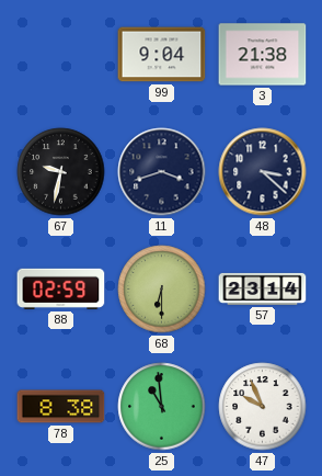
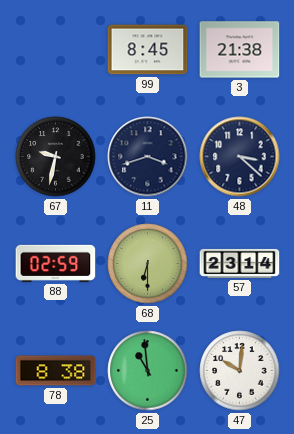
99: 9:04 -> 8:45
47: 9:56 -> 10:01
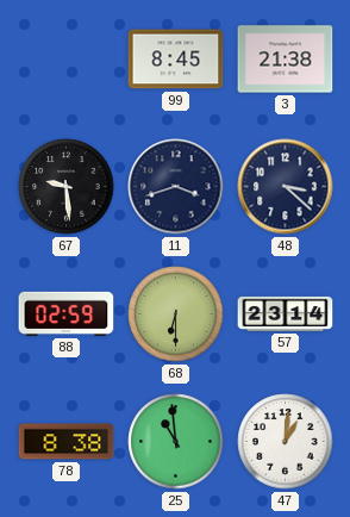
67: 9:32 -> 9:29
47: 10:01 -> 1:01
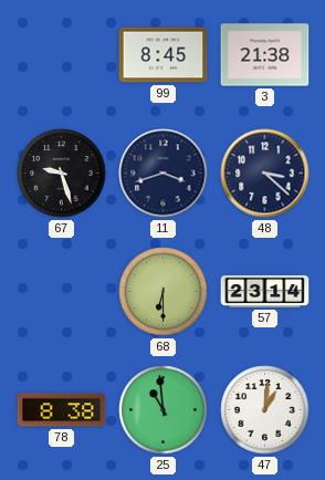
67: 9:29 -> 9:27
88: 02:59 -> none
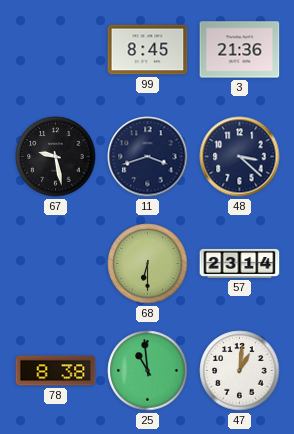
3: 21:38 -> 21:36
67: 9:27 -> 9:28
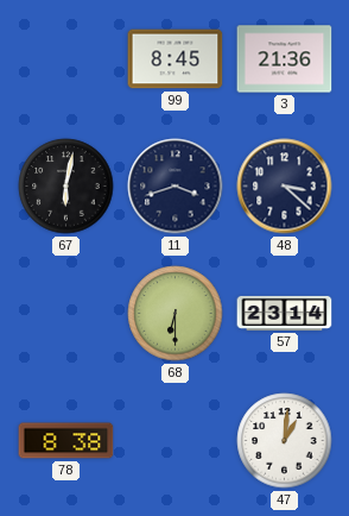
67: 9:28 -> 6:02
25: 10:59 -> none
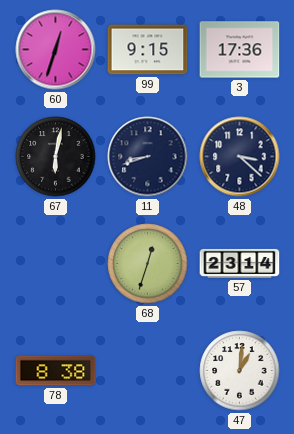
60: none -> 12:33
99: 8:45 -> 9:15
3: 21:36 -> 17:36
11: 3:42 -> 8:42
68: 6:30 -> 12:33
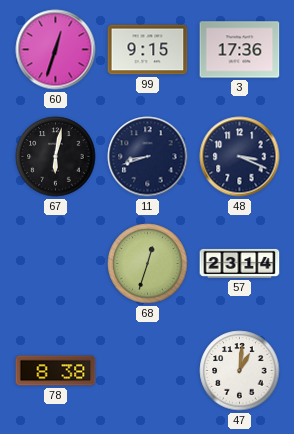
48: 3:22 -> 3:19
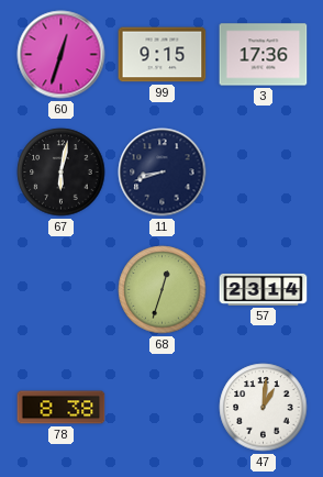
48: 3:19 -> none
